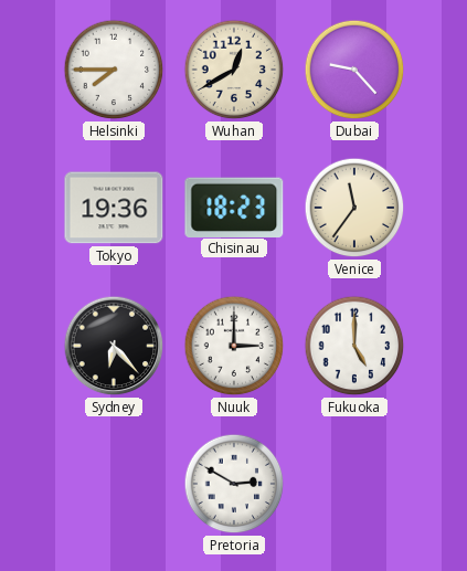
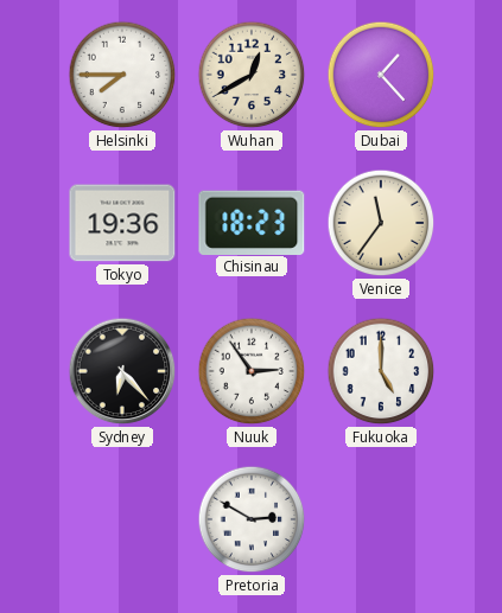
Dubai: 9:23 -> 1:23
Nuuk: 3:00 -> 2:54
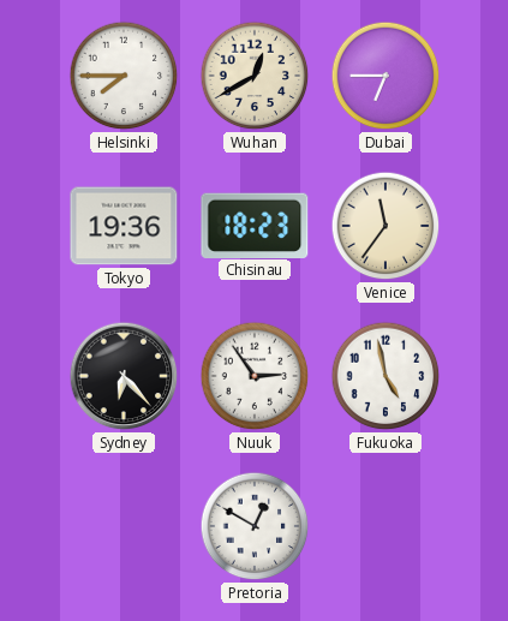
Dubai: 1:23 -> 6:45
Fukuoka: 5:00 -> 4:58
Pretoria: 2:50 -> 12:50
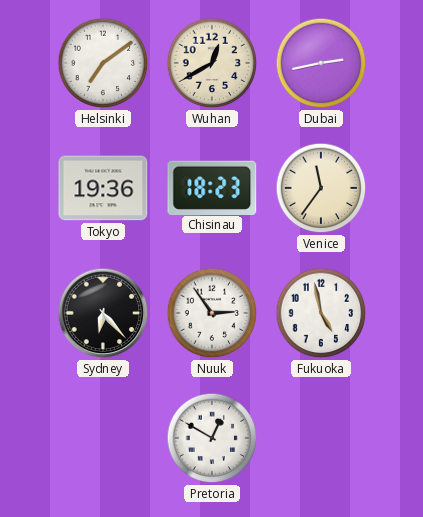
Helsinki: 7:45 -> 7:09
Dubai: 6:45 -> 2:43
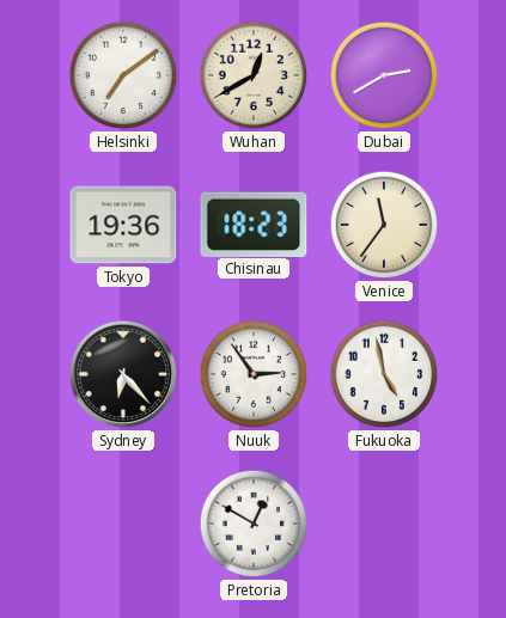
Dubai: 2:43 -> 2:40
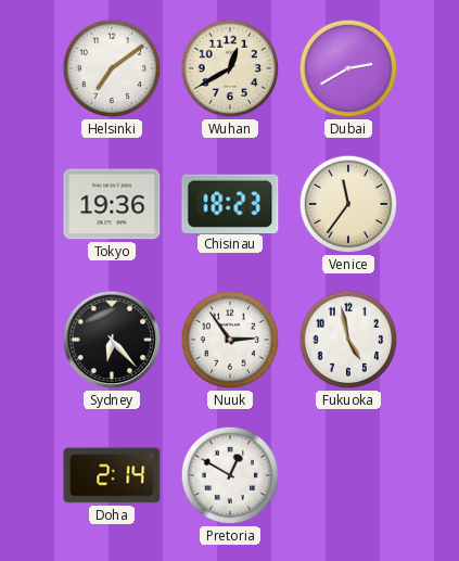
Doha: none -> 2:14
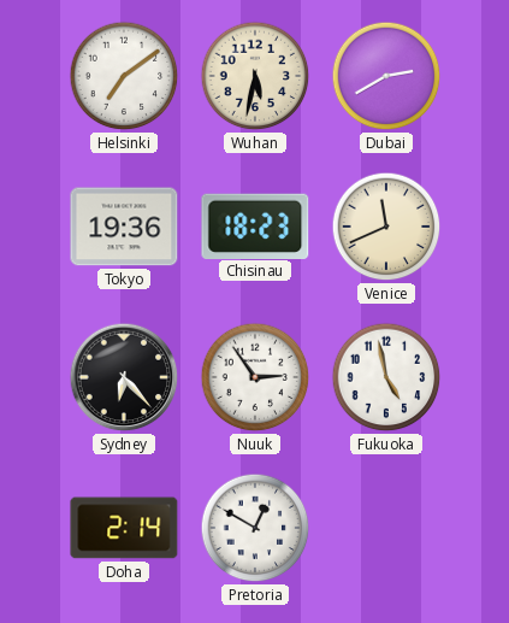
Wuhan: 12:40 -> 5:32
Venice: 11:36 -> 11:41
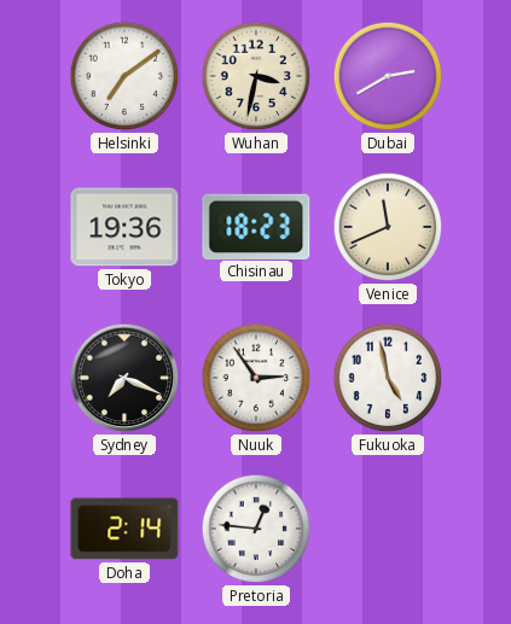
Wuhan: 5:32 -> 3:32
Sydney: 6:23 -> 7:19
Pretoria: 12:50 -> 12:46
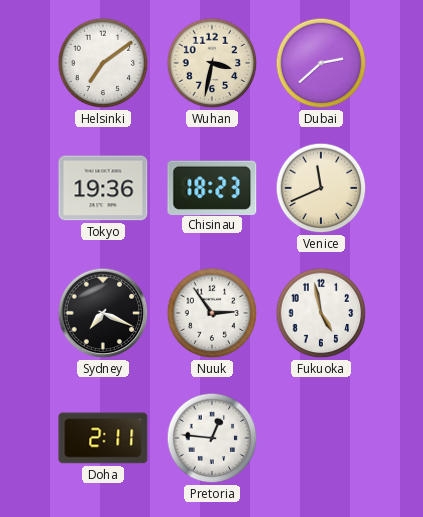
Dubai: 2:40 -> 2:38
Doha: 2:14 -> 2:11
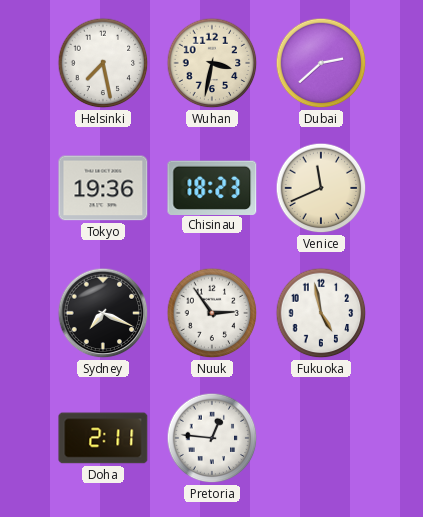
Helsinki: 7:09 -> 7:28
